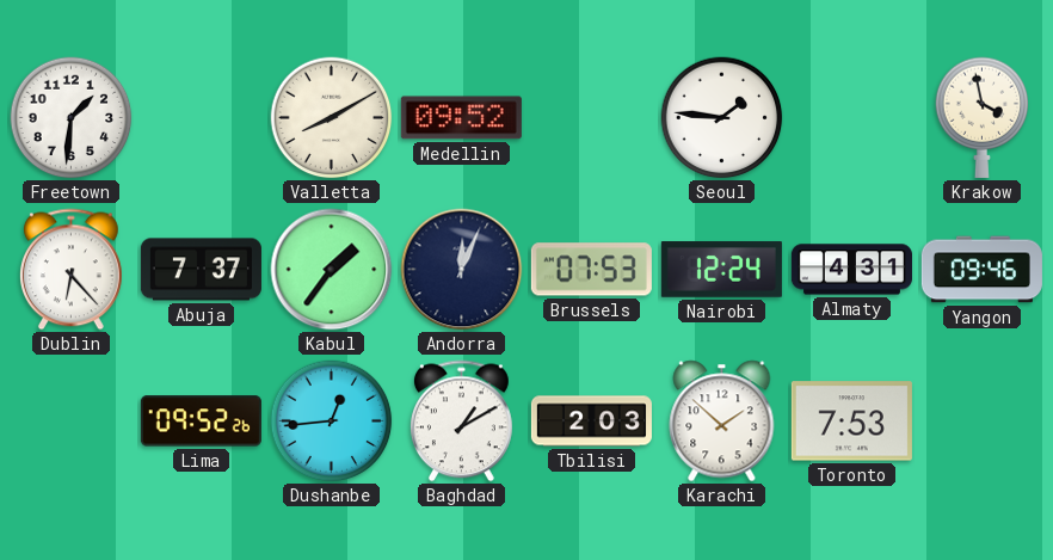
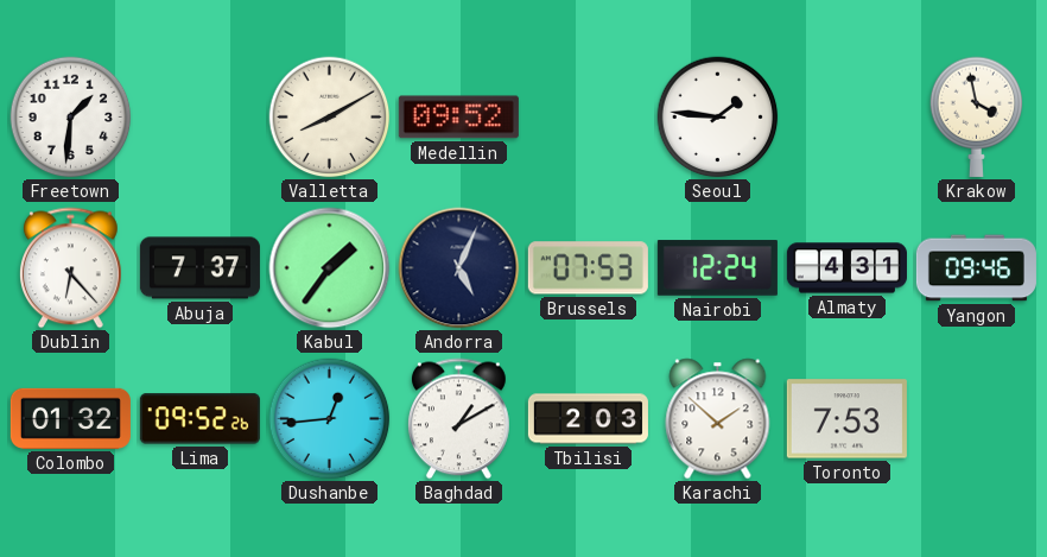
Andorra: 12:04 -> 5:04
Colombo: none -> 01:32
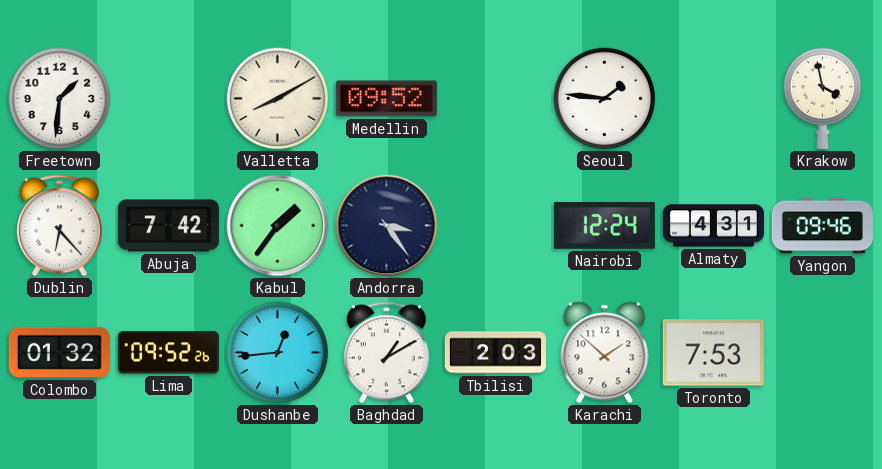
Abuja: 7:37 -> 7:42
Andorra: 5:04 -> 3:24
Brussels: 07:53 -> none
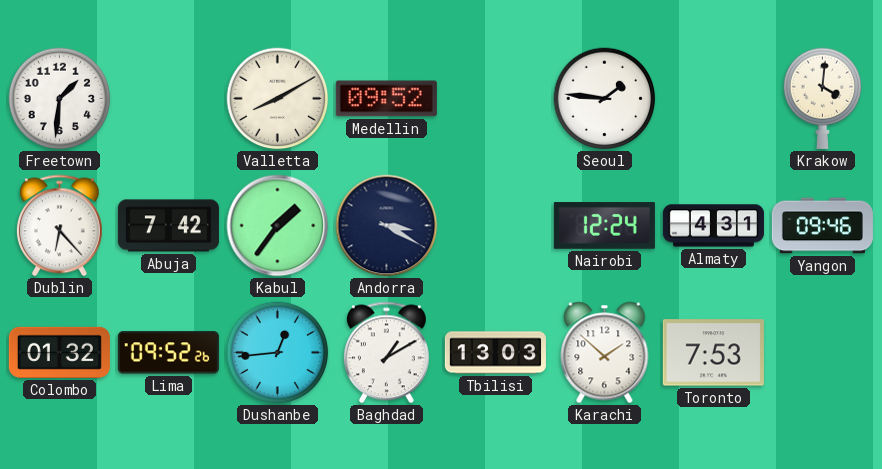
Krakow: 3:58 -> 4:01
Andorra: 3:24 -> 3:20
Tbilisi: 2:03 -> 13:03
